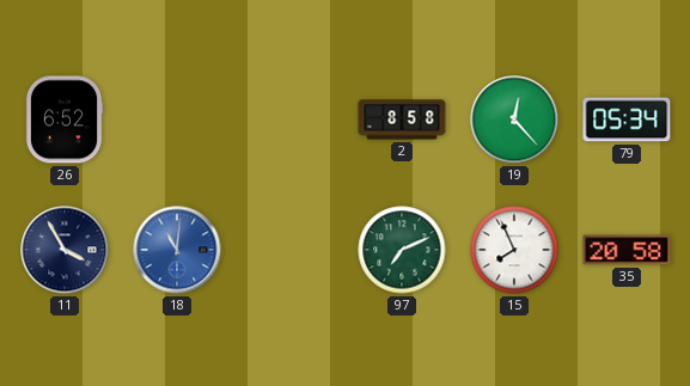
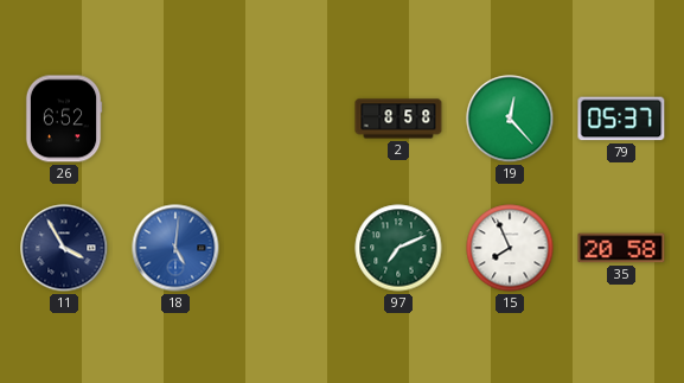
79: 05:34 -> 05:37
18: 11:01 -> 5:01
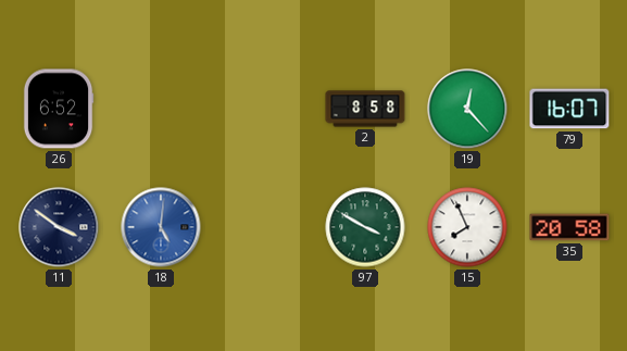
79: 05:37 -> 16:07
11: 3:55 -> 3:51
97: 7:11 -> 3:50
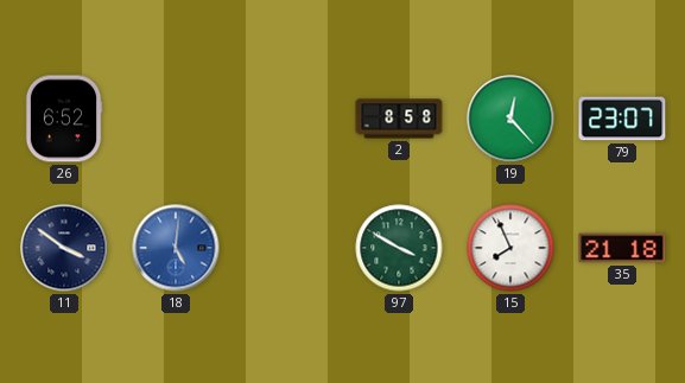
79: 16:07 -> 23:07
35: 20:58 -> 21:18
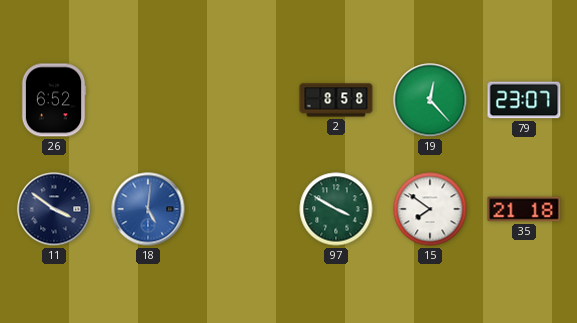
15: 7:56 -> 7:51
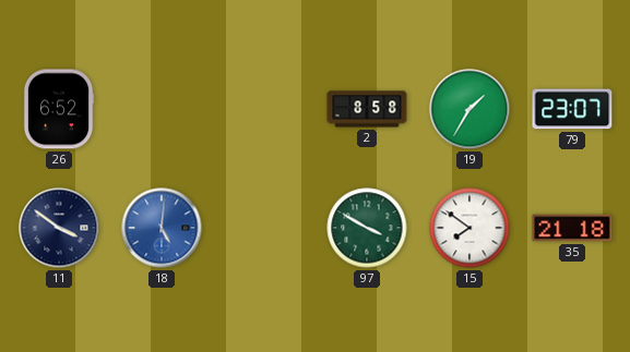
19: 12:23 -> 1:35
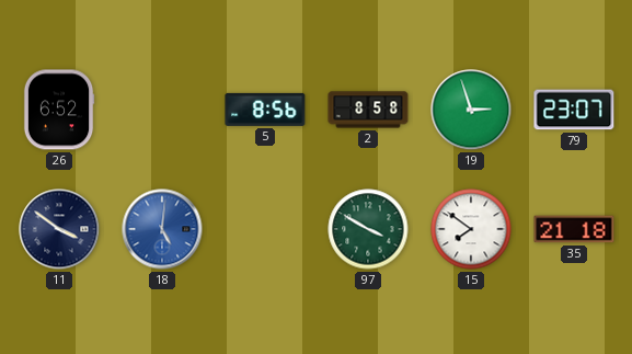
5: none -> 8:56
19: 1:35 -> 2:57
